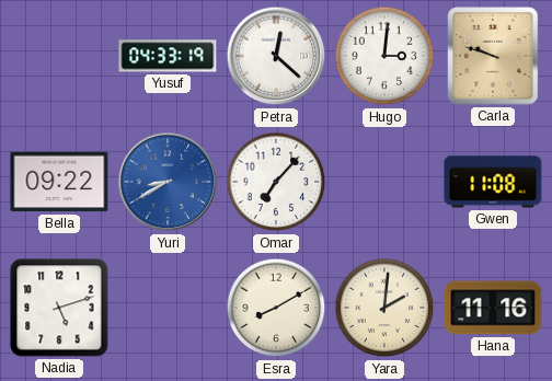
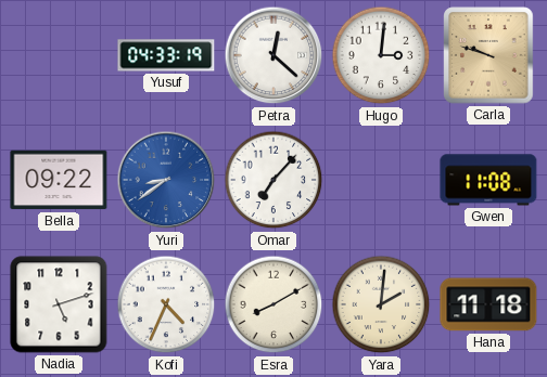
Yuri: 8:40 -> 8:39
Kofi: none -> 4:34
Hana: 11:16 -> 11:18
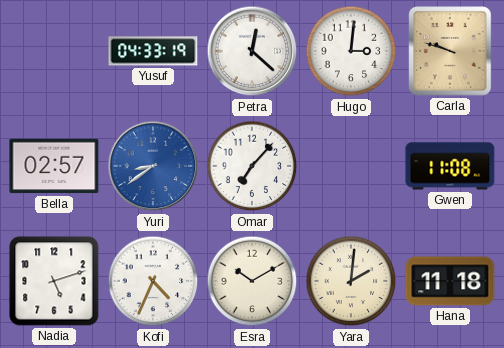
Bella: 09:22 -> 02:57
Esra: 8:10 -> 10:10
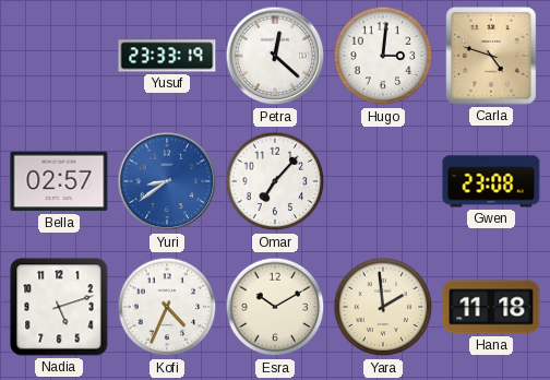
Yusuf: 04:33 -> 23:33
Carla: 9:48 -> 4:48
Gwen: 11:08 -> 23:08
Yara: 2:01 -> 1:59
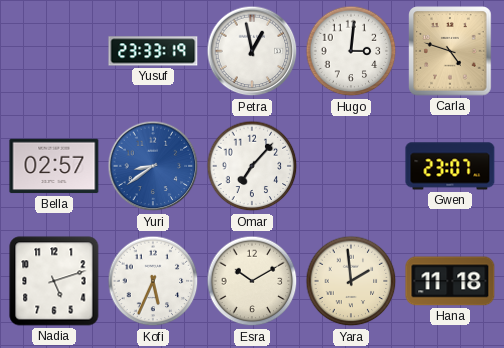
Petra: 12:22 -> 12:58
Gwen: 23:08 -> 23:07
Kofi: 4:34 -> 5:34
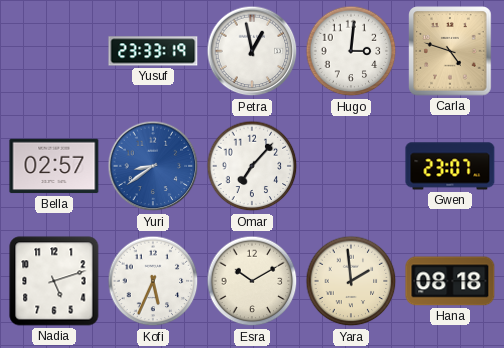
Hana: 11:18 -> 08:18
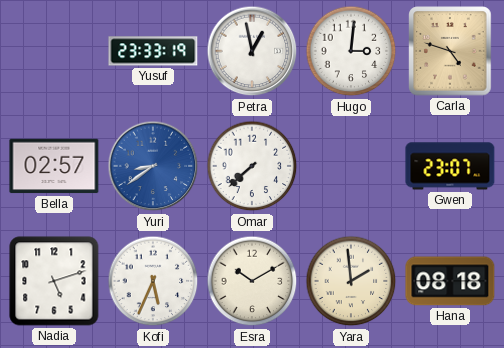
Omar: 7:07 -> 7:38
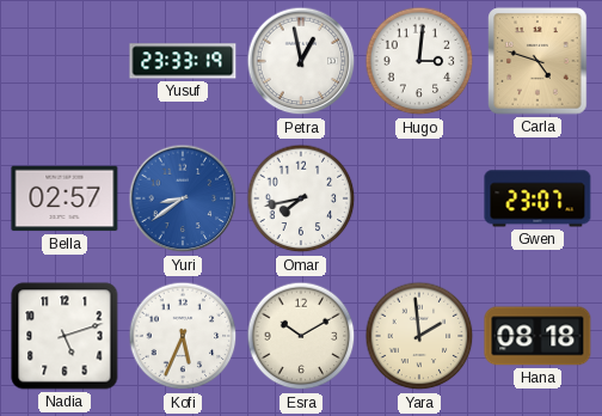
Omar: 7:38 -> 7:43
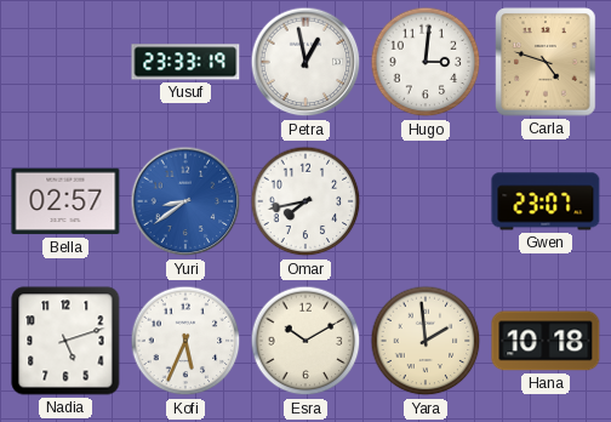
Hana: 08:18 -> 10:18
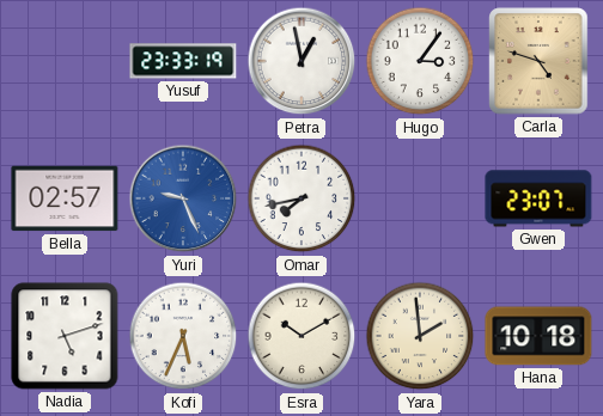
Hugo: 3:01 -> 3:06
Yuri: 8:39 -> 9:26
